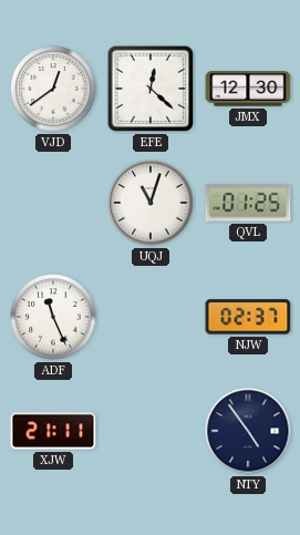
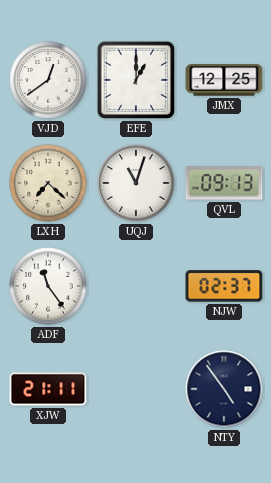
EFE: 12:22 -> 1:00
JMX: 12:30 -> 12:25
LXH: none -> 7:22
QVL: 01:25 -> 09:13
ADF: 11:26 -> 11:24
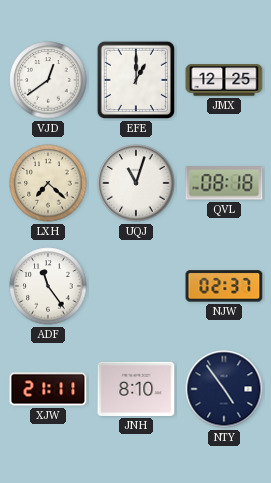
QVL: 09:13 -> 08:18
JNH: none -> 8:10
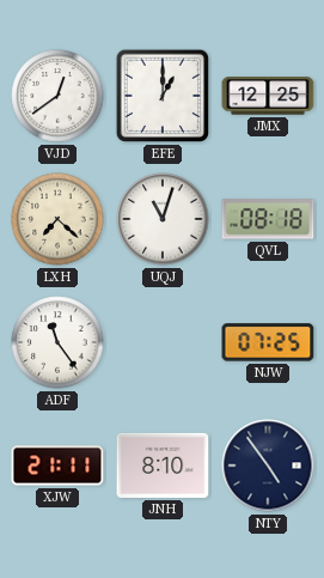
NJW: 02:37 -> 07:25
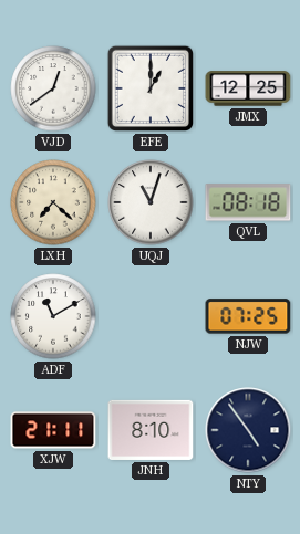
ADF: 11:24 -> 11:10
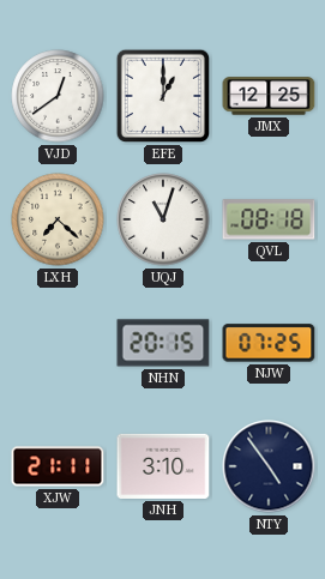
ADF: 11:10 -> none
NHN: none -> 20:15
JNH: 8:10 -> 3:10
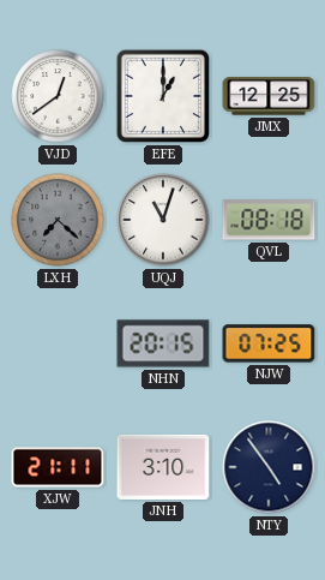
LXH dial: cream -> grey
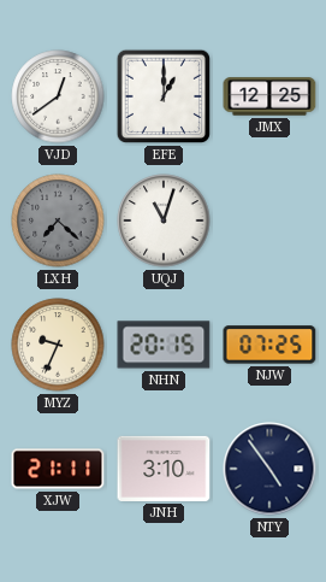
QVL: 08:18 -> none
MYZ: none -> 9:34
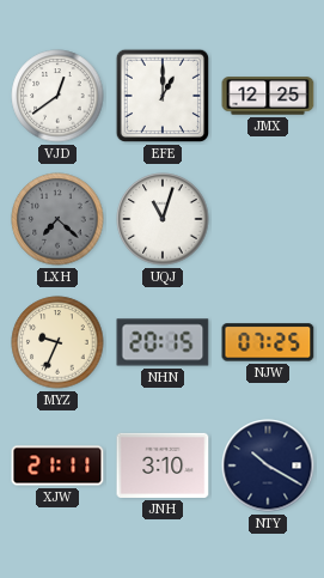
NTY: 4:54 -> 10:20
